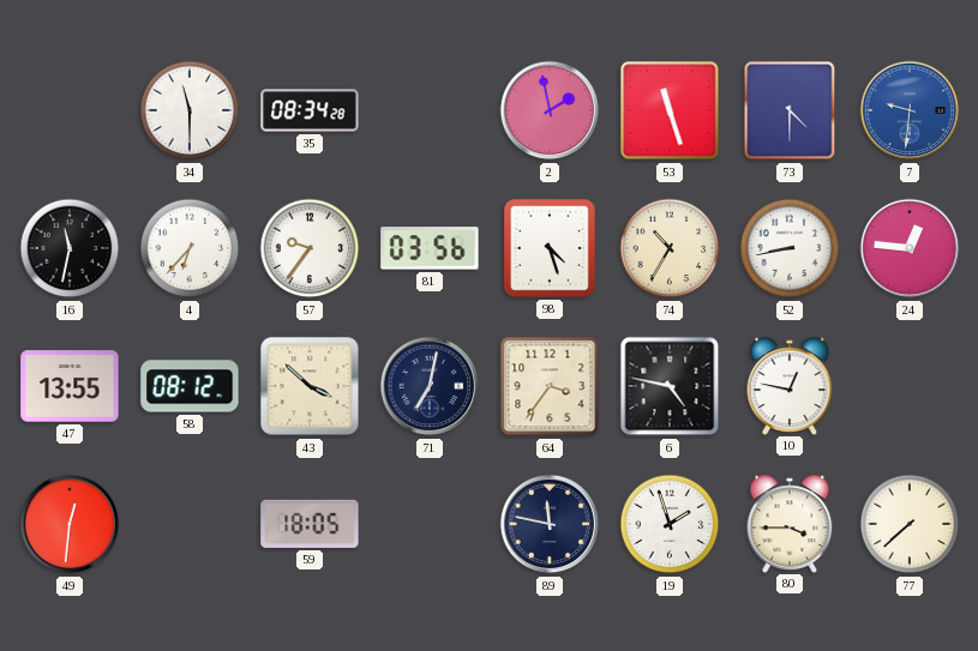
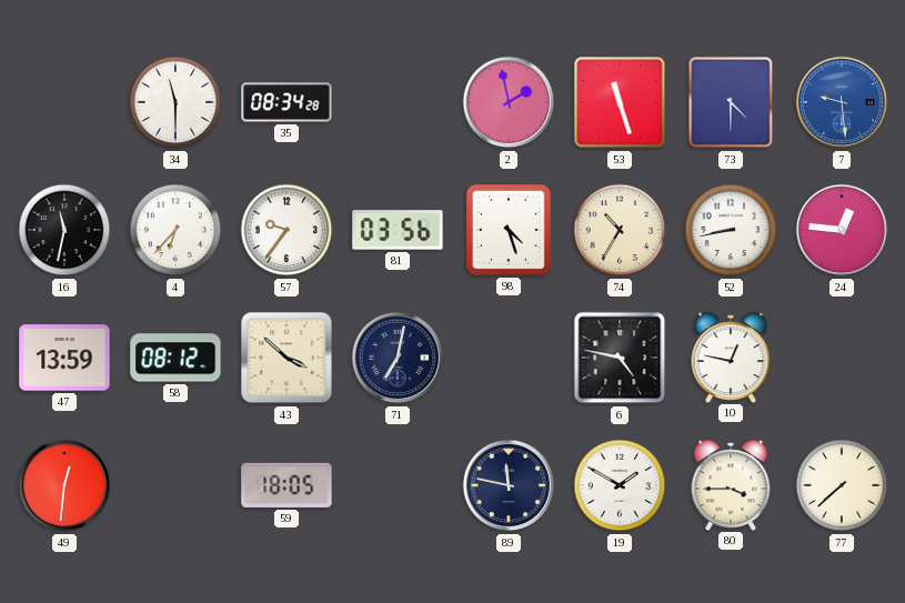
7: 9:31 -> 9:29
47: 13:55 -> 13:59
64: 3:36 -> none
19: 1:57 -> 1:50
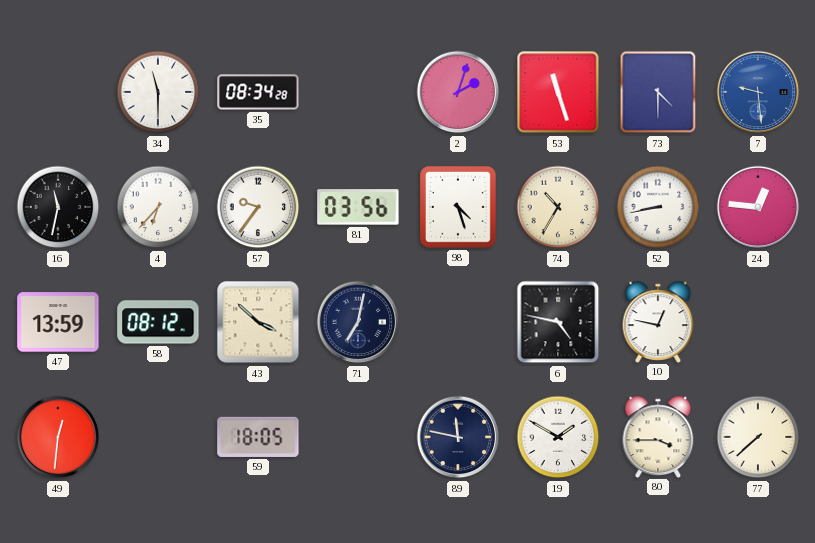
2: 1:58 -> 2:03
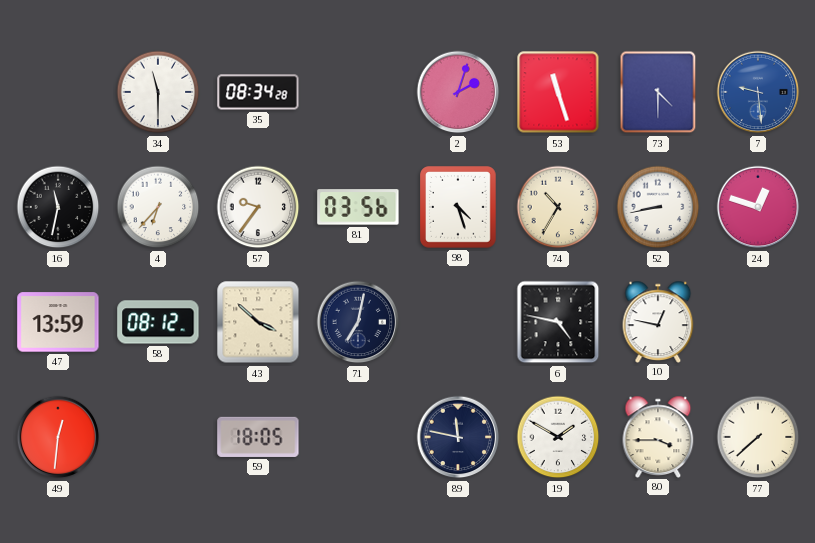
24: 12:46 -> 12:48
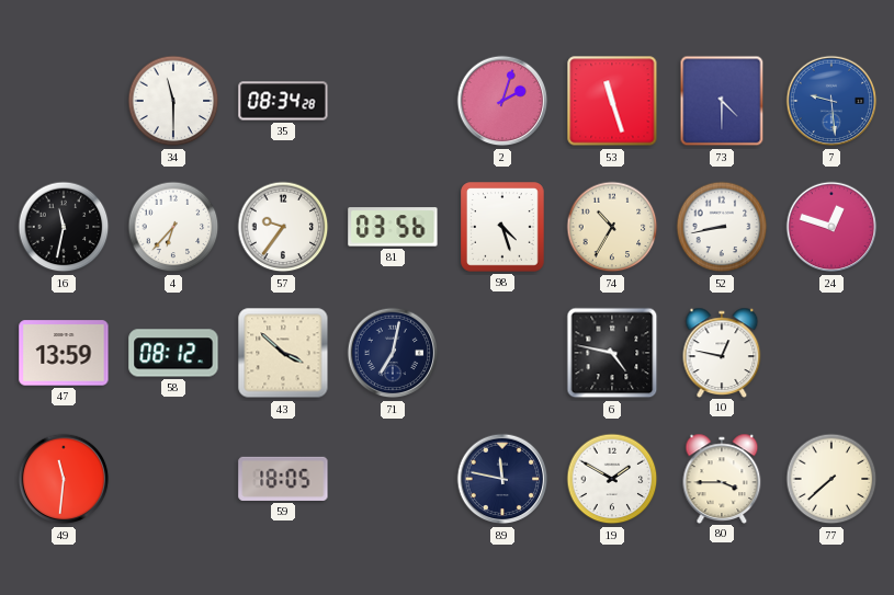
49: 12:31 -> 11:31
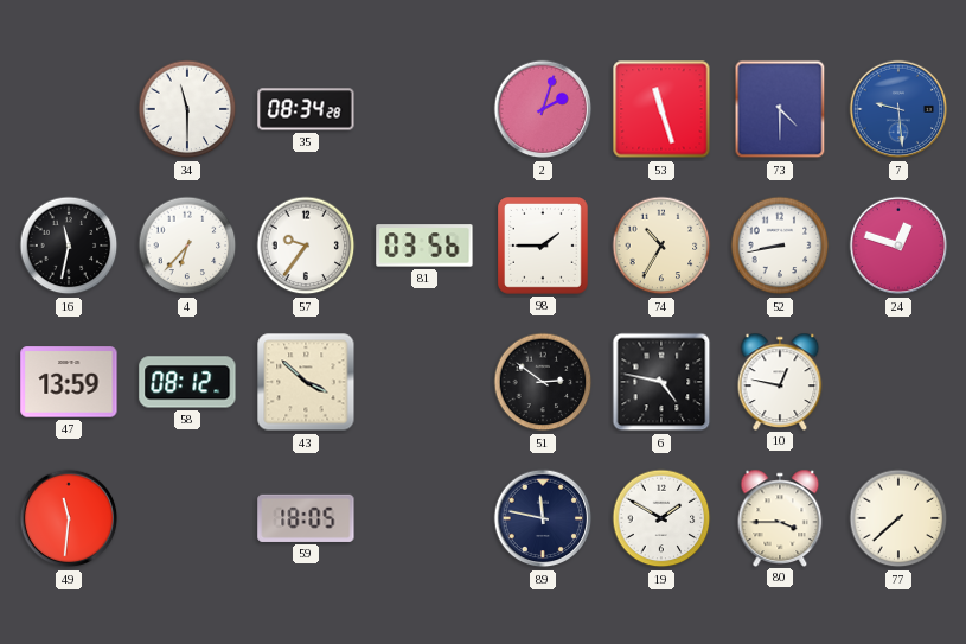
98: 4:27 -> 1:45
71: 7:02 -> none
51: none -> 2:51
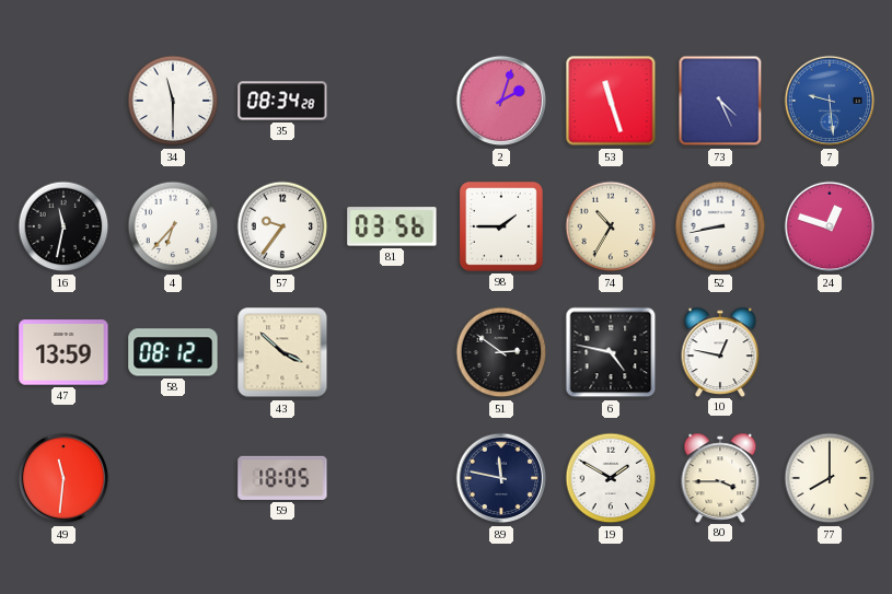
73: 4:30 -> 4:26
77: 7:38 -> 8:00
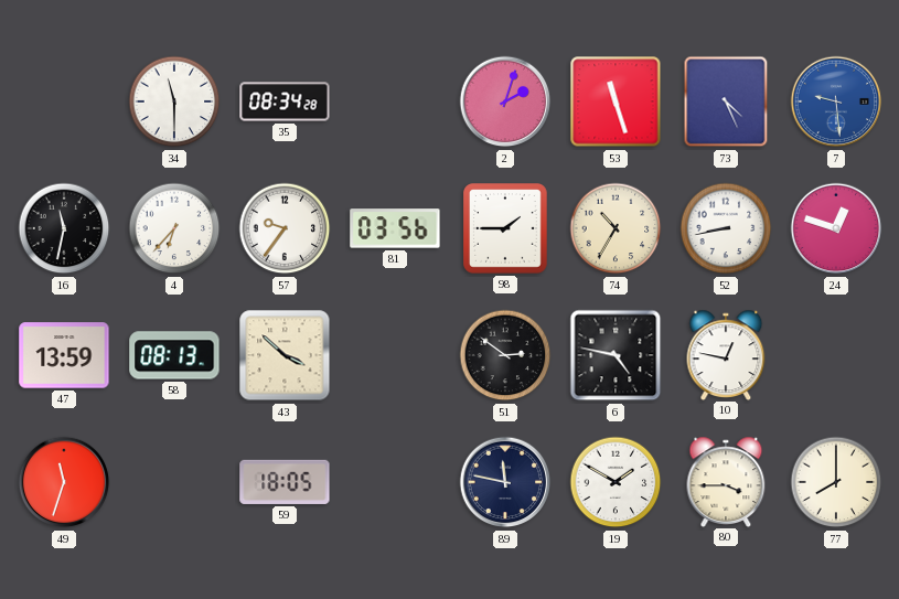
58: 08:12 -> 08:13
49: 11:31 -> 11:33
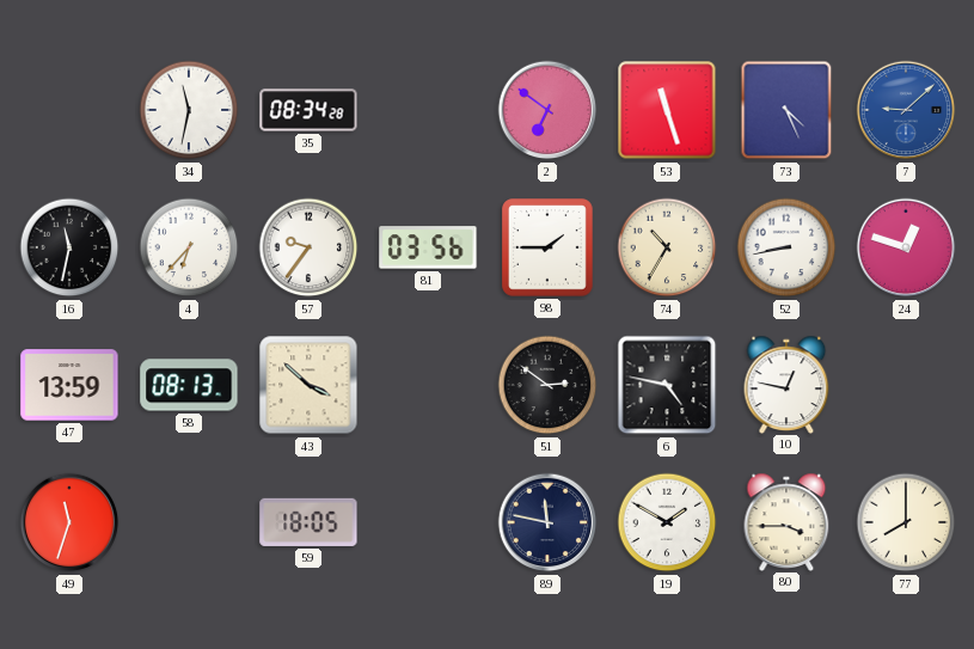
34: 11:30 -> 11:32
2: 2:03 -> 6:51
7: 9:29 -> 9:08
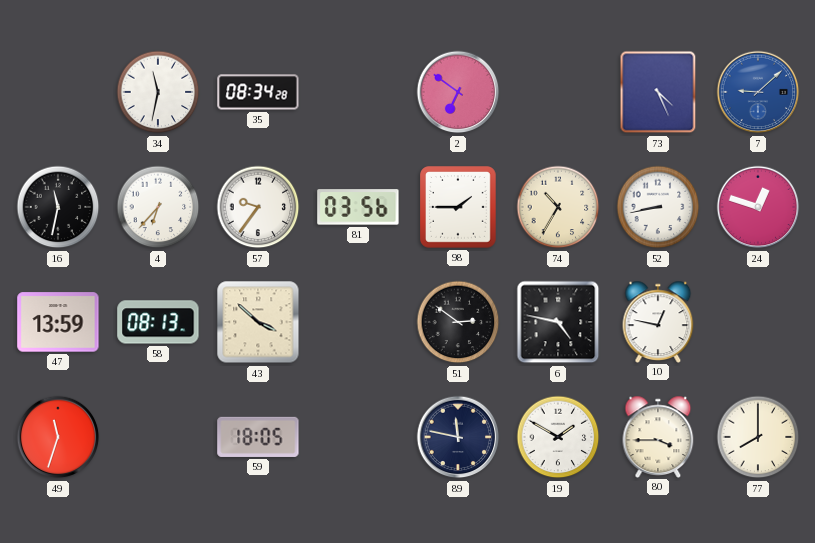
53: 11:27 -> none
